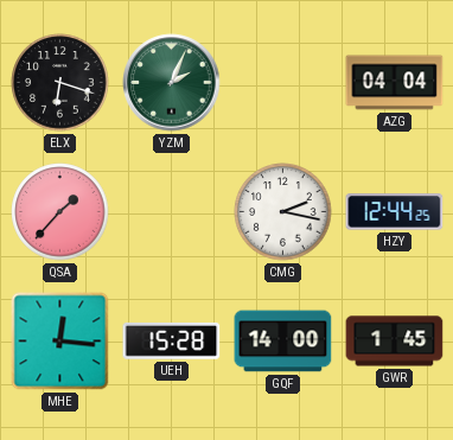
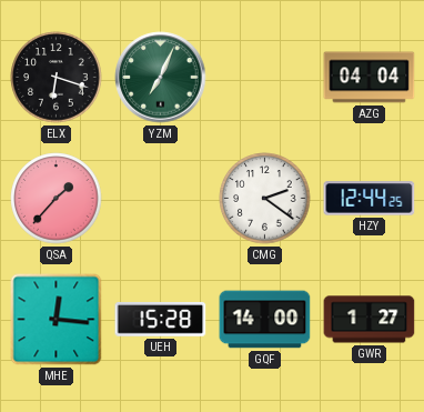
YZM: 2:04 -> 7:04
CMG: 2:17 -> 2:21
GWR: 1:45 -> 1:27
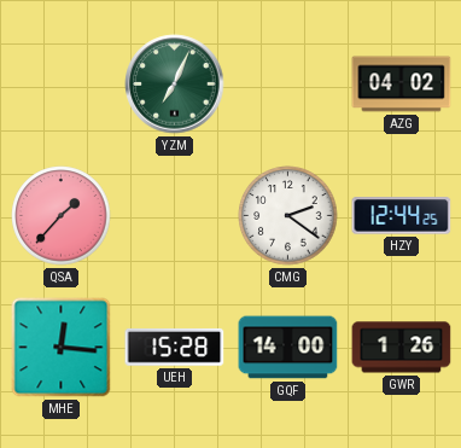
ELX: 6:18 -> none
AZG: 04:04 -> 04:02
GWR: 1:27 -> 1:26
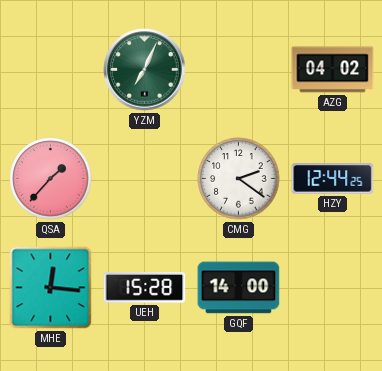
GWR: 1:26 -> none
